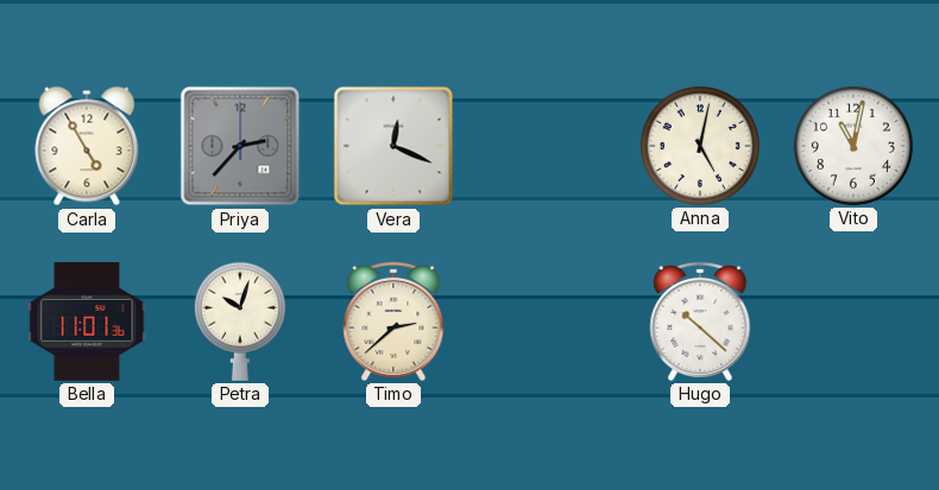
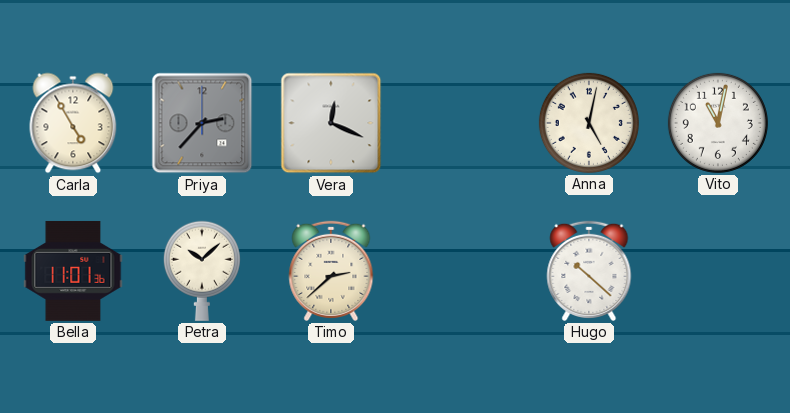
Petra: 10:03 -> 10:08
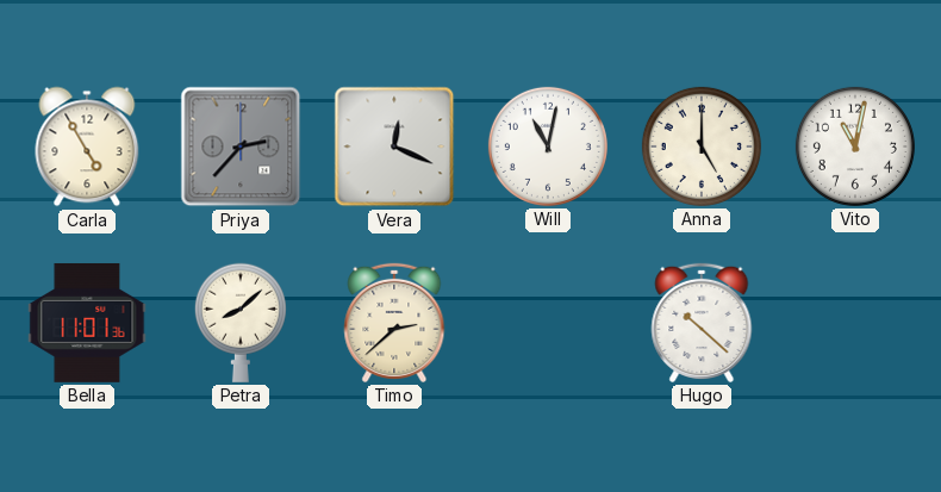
Will: none -> 11:02
Anna: 5:02 -> 5:00
Petra: 10:08 -> 8:08
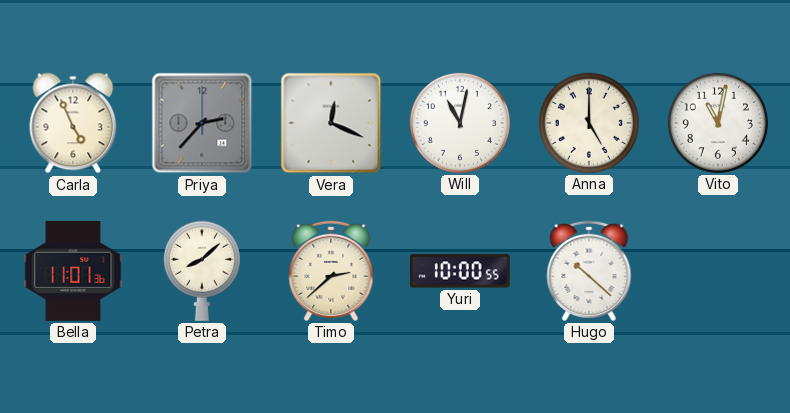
Carla: 4:55 -> 4:56
Yuri: none -> 10:00
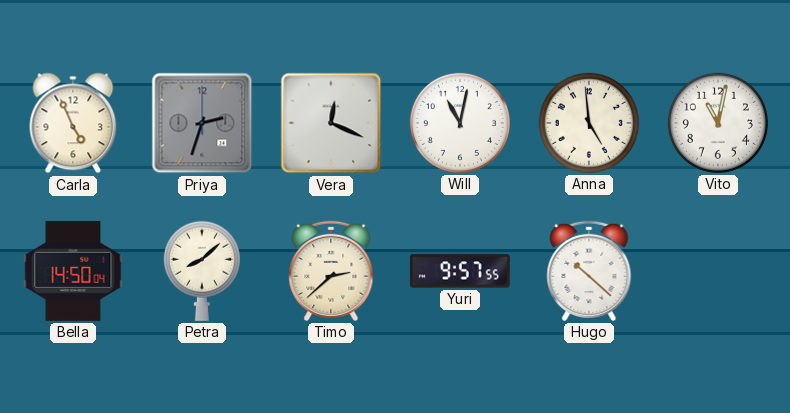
Priya: 2:37 -> 2:33
Anna: 5:00 -> 4:59
Bella: 11:01 -> 14:50
Yuri: 10:00 -> 9:57
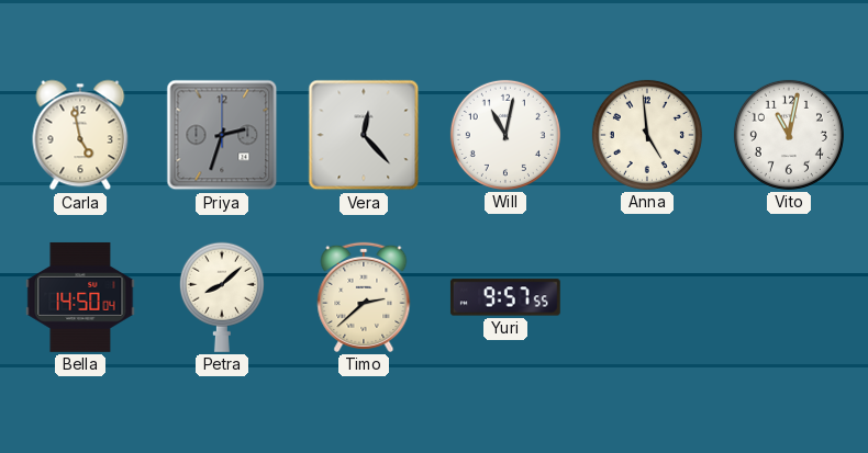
Carla: 4:56 -> 4:58
Vera: 12:19 -> 12:23
Hugo: 10:22 -> none
